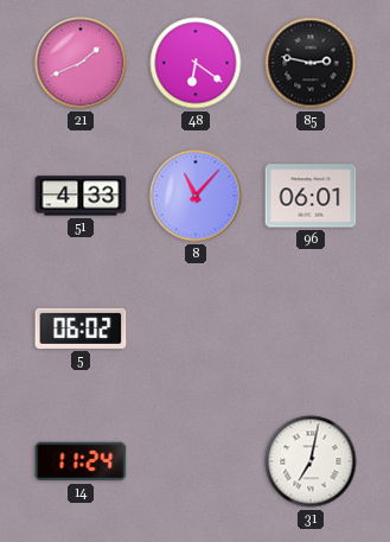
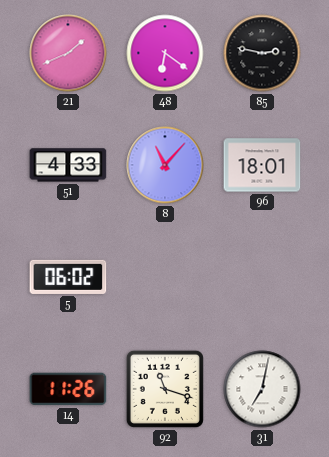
96: 06:01 -> 18:01
14: 11:24 -> 11:26
92: none -> 11:18
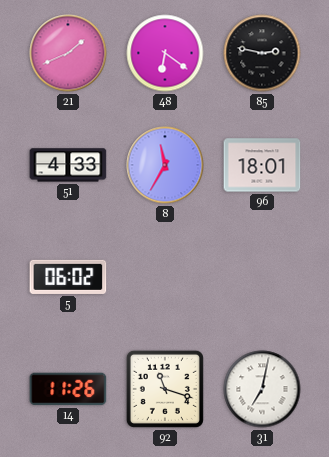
8: 11:07 -> 11:35
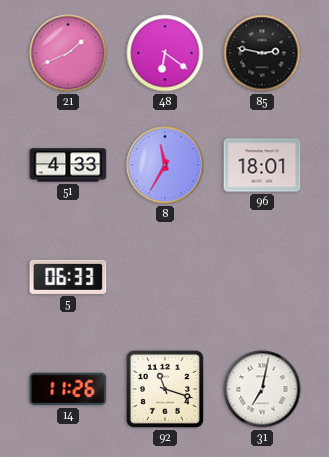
5: 06:02 -> 06:33
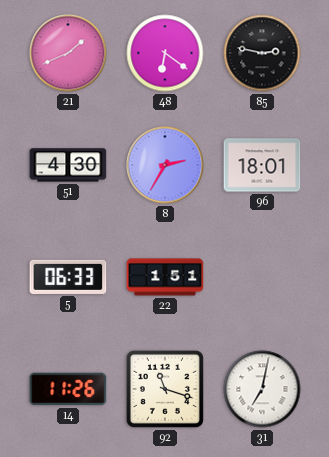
51: 4:33 -> 4:30
8: 11:35 -> 2:35
22: none -> 1:51
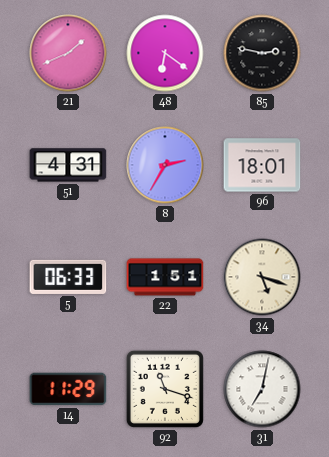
51: 4:30 -> 4:31
34: none -> 5:18
14: 11:26 -> 11:29
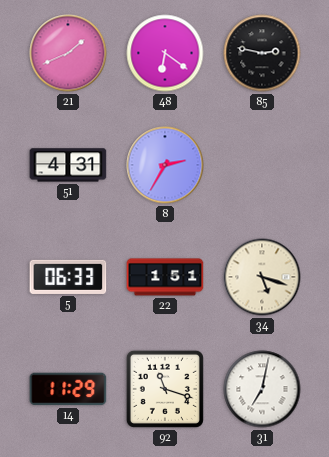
96: 18:01 -> none
